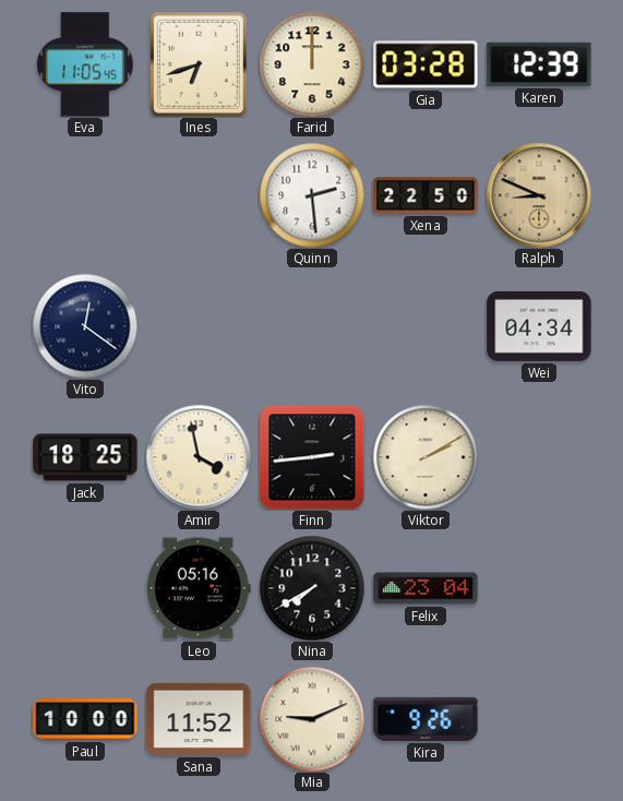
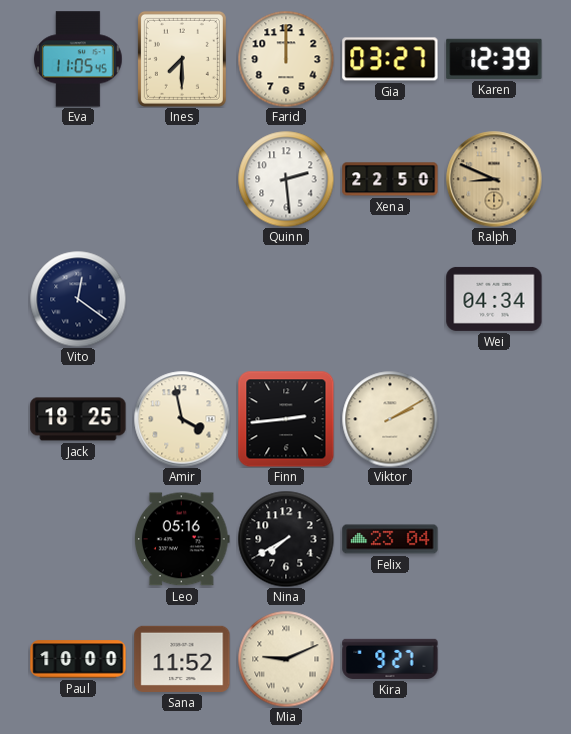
Ines: 6:42 -> 7:30
Gia: 03:28 -> 03:27
Kira: 9:26 -> 9:27
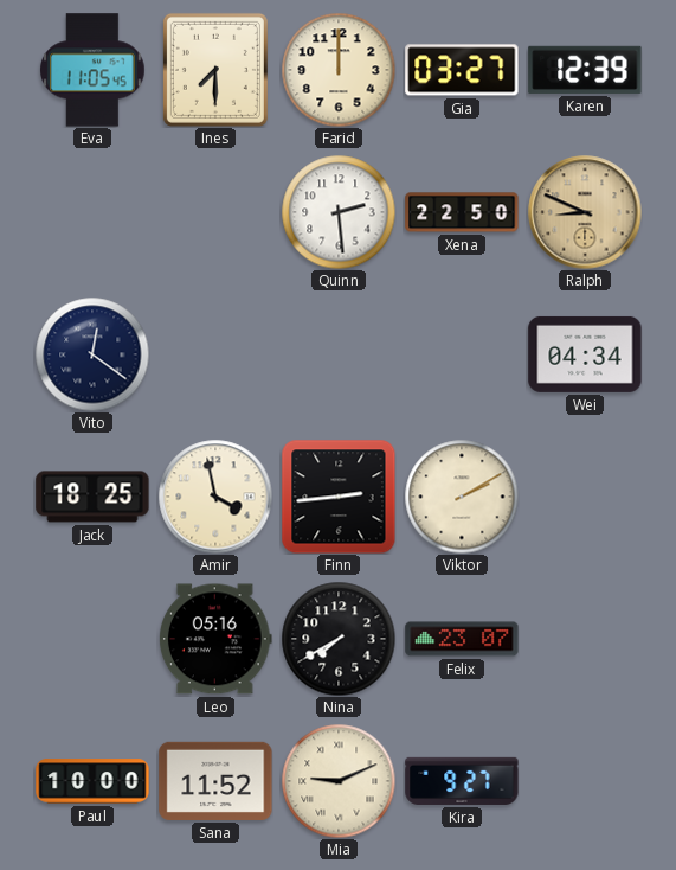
Felix: 23:04 -> 23:07
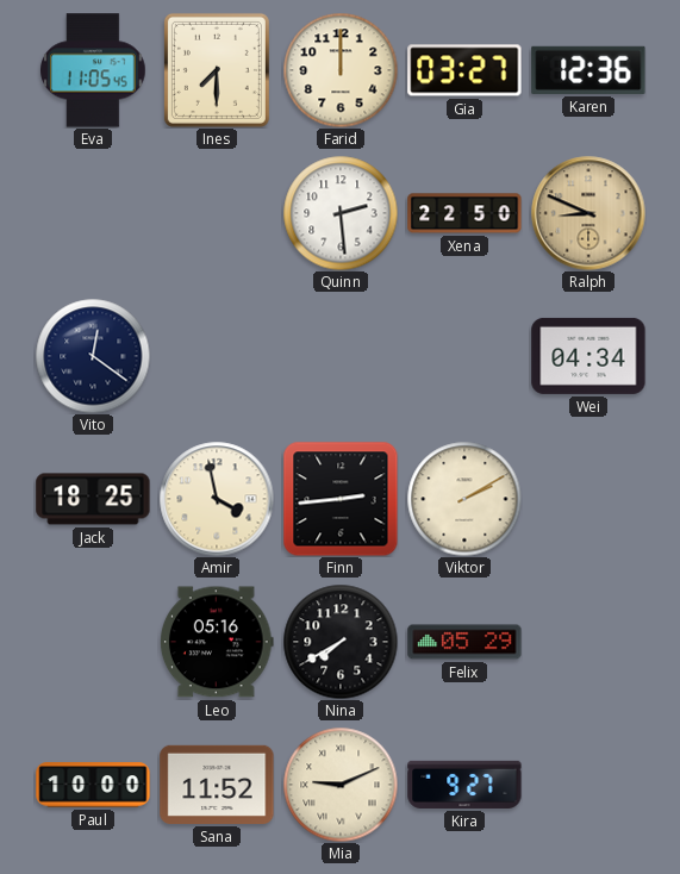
Karen: 12:39 -> 12:36
Felix: 23:07 -> 05:29
